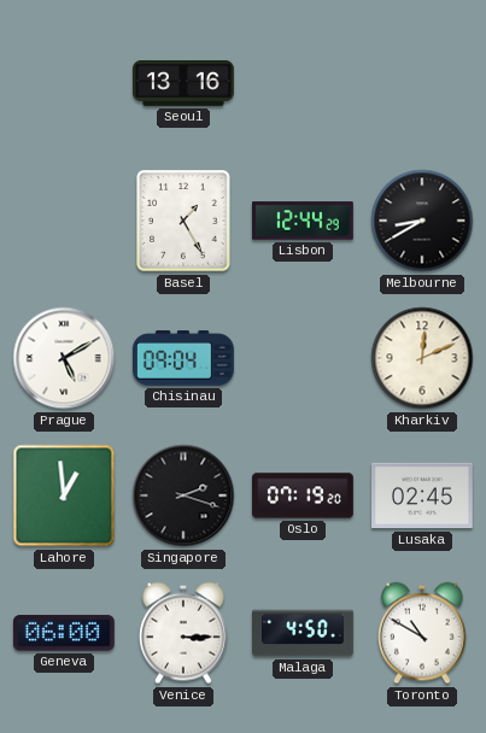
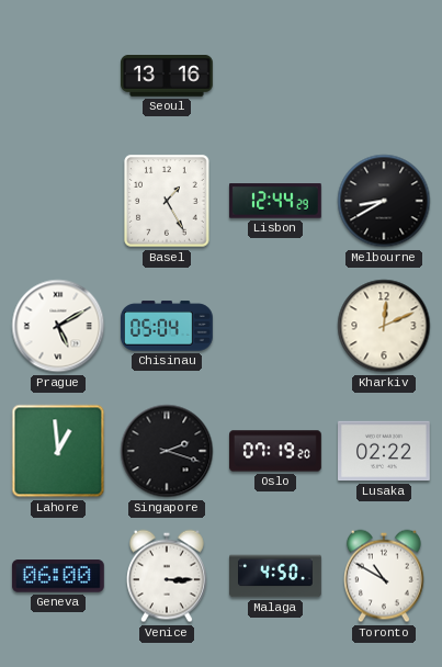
Chisinau: 09:04 -> 05:04
Lusaka: 02:45 -> 02:22
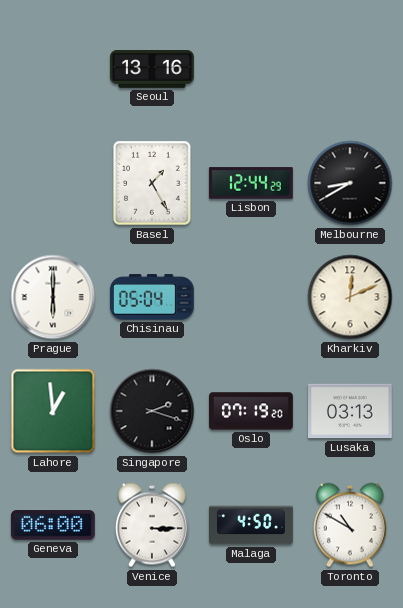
Prague: 5:10 -> 6:00
Lusaka: 02:22 -> 03:13
